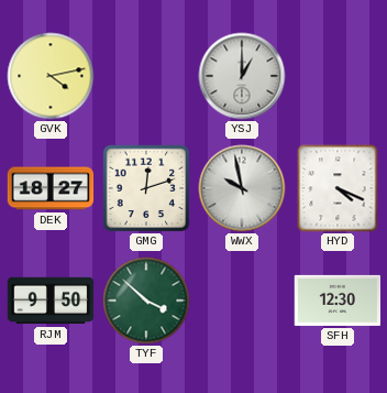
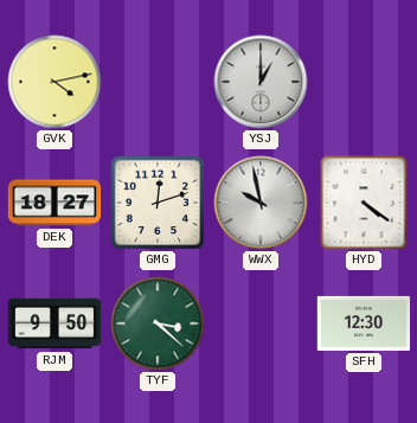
HYD: 4:19 -> 4:21
TYF: 3:52 -> 3:22
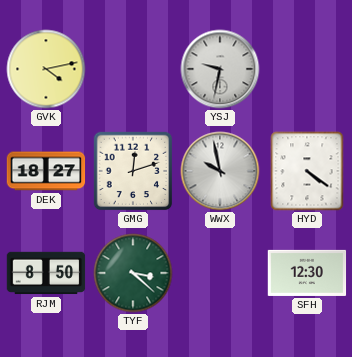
YSJ: 1:00 -> 9:32
RJM: 9:50 -> 8:50
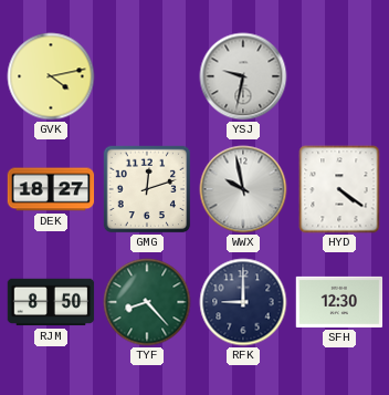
TYF: 3:22 -> 8:23
RFK: none -> 9:00
